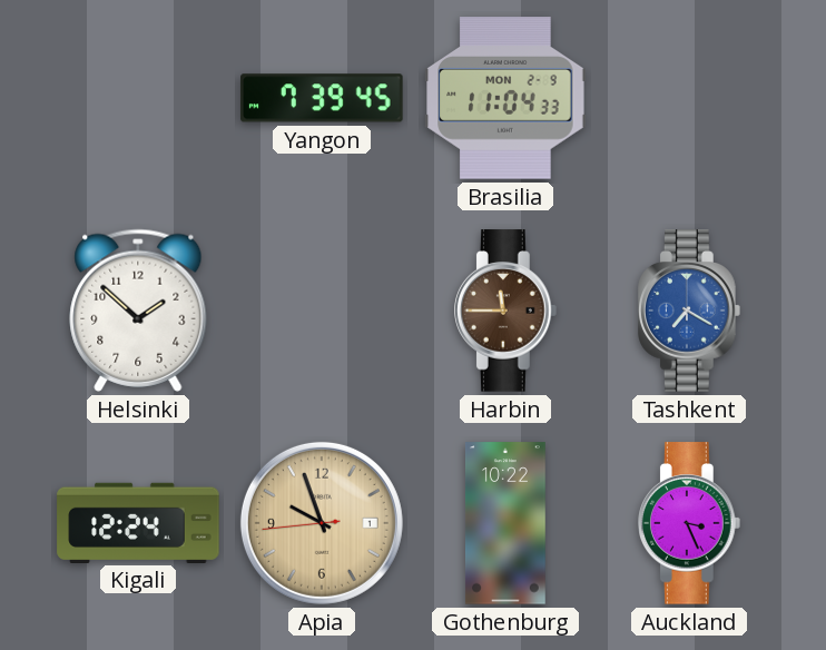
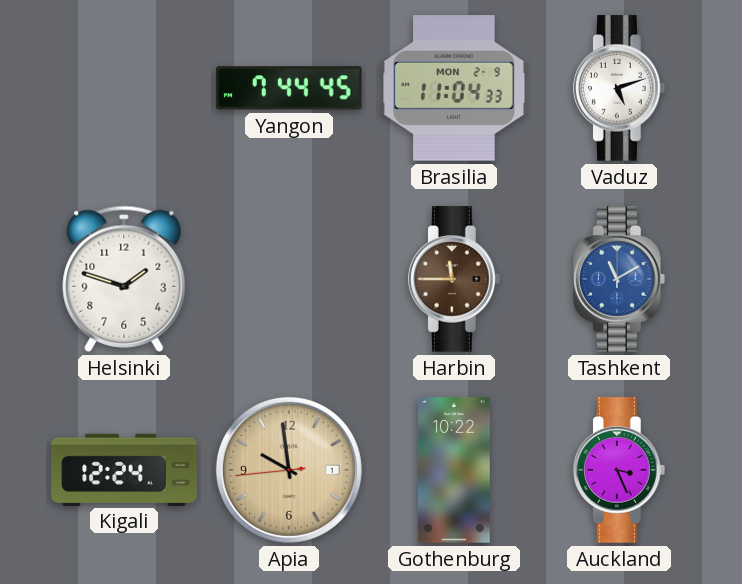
Yangon: 7:39 -> 7:44
Vaduz: none -> 5:12
Helsinki: 1:52 -> 1:48
Tashkent: 7:20 -> 11:10
Apia: 9:56 -> 9:58
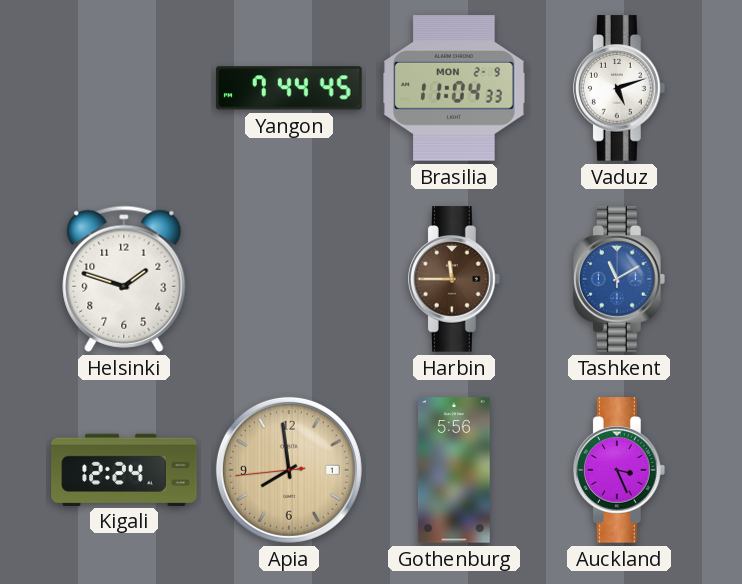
Apia: 9:58 -> 7:58
Gothenburg: 10:22 -> 5:56
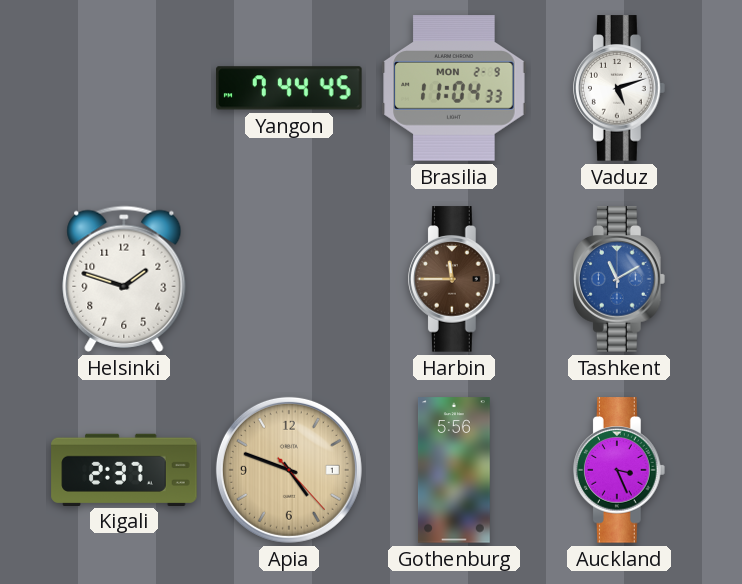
Kigali: 12:24 -> 2:37
Apia: 7:58 -> 4:48
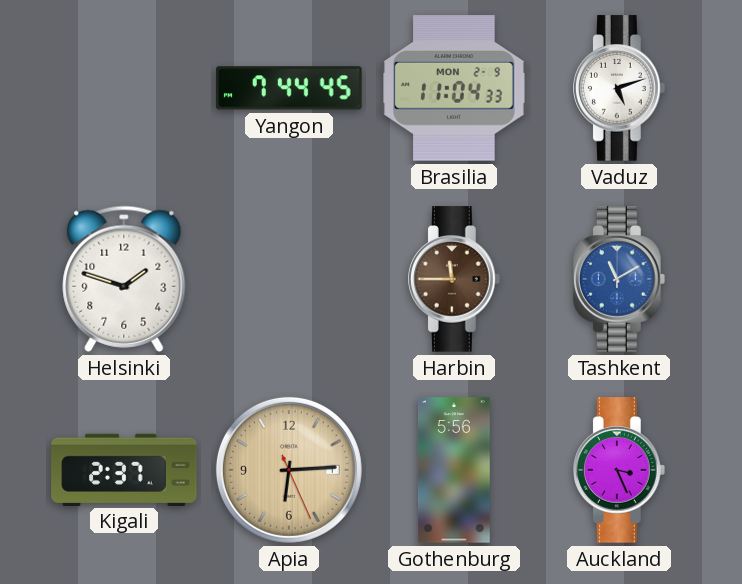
Apia: 4:48 -> 6:14
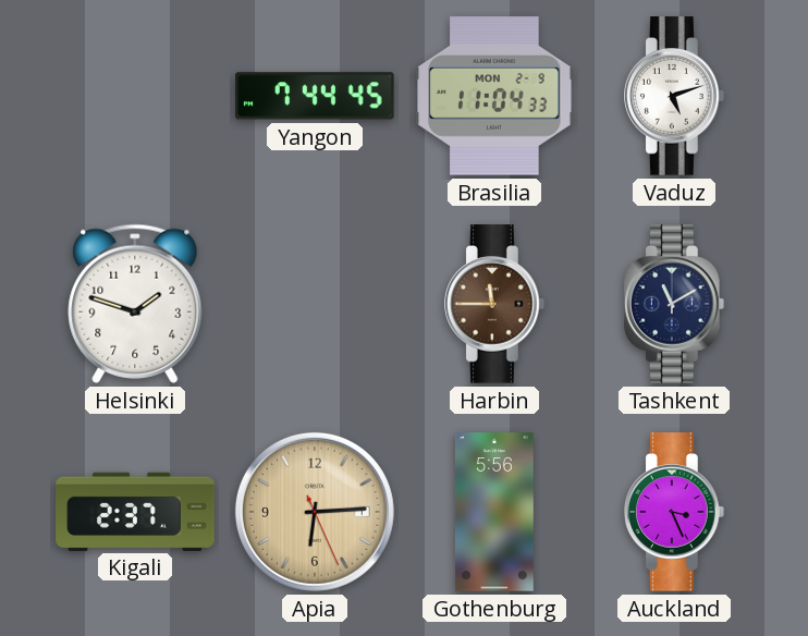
Tashkent dial: blue -> navy
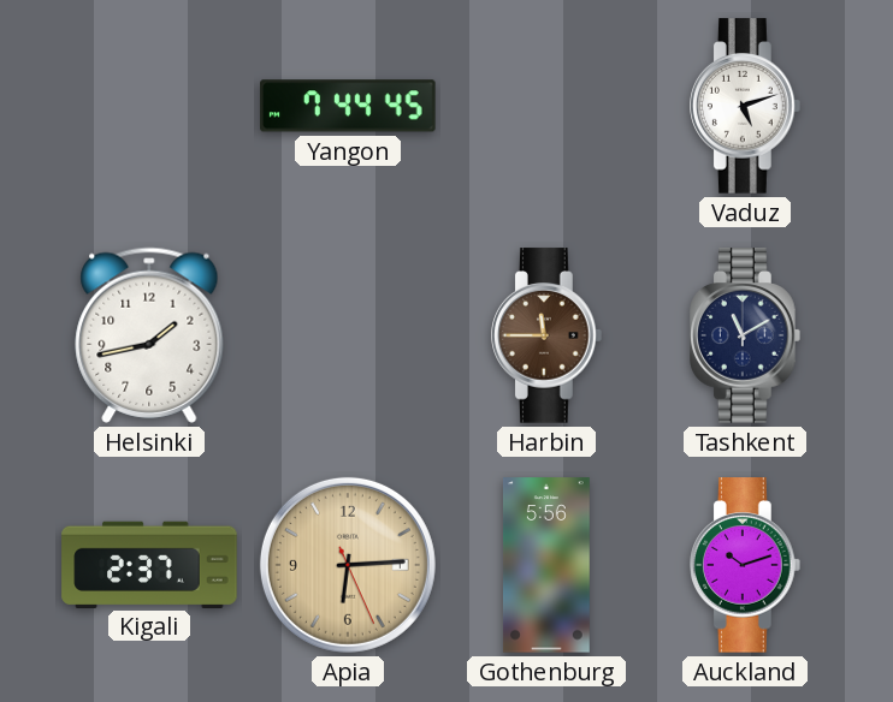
Brasilia: 11:04 -> none
Helsinki: 1:48 -> 1:43
Auckland: 3:26 -> 10:12
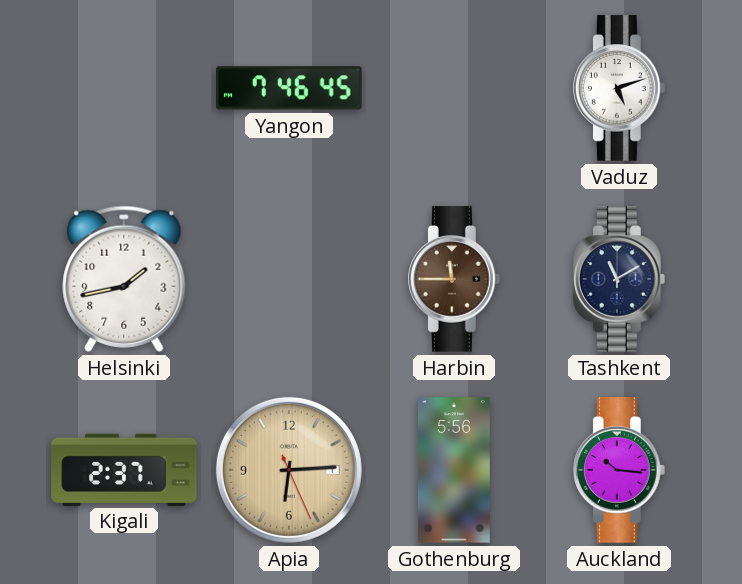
Yangon: 7:44 -> 7:46
Auckland: 10:12 -> 10:16
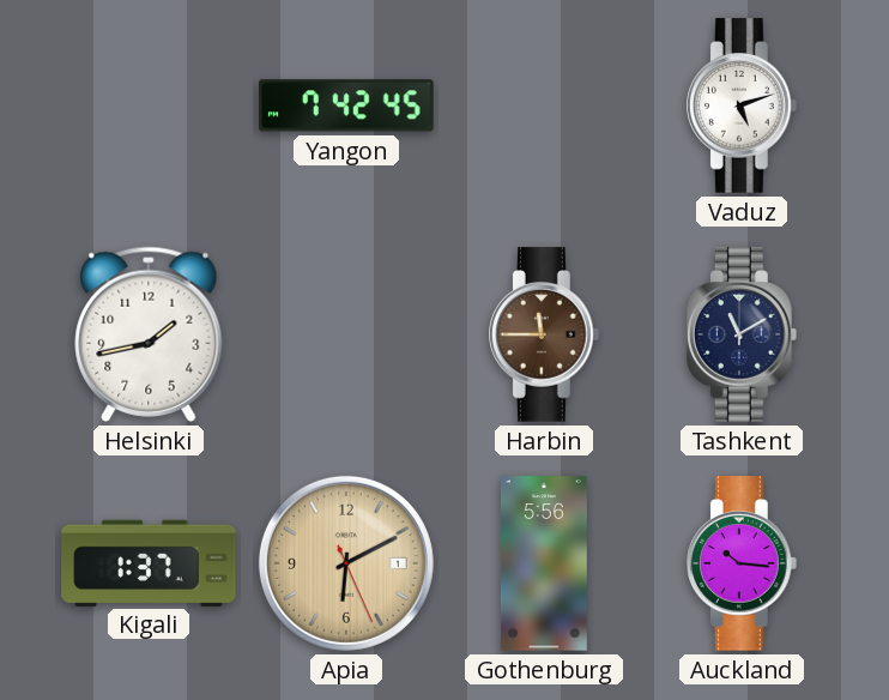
Yangon: 7:46 -> 7:42
Kigali: 2:37 -> 1:37
Apia: 6:14 -> 6:10
